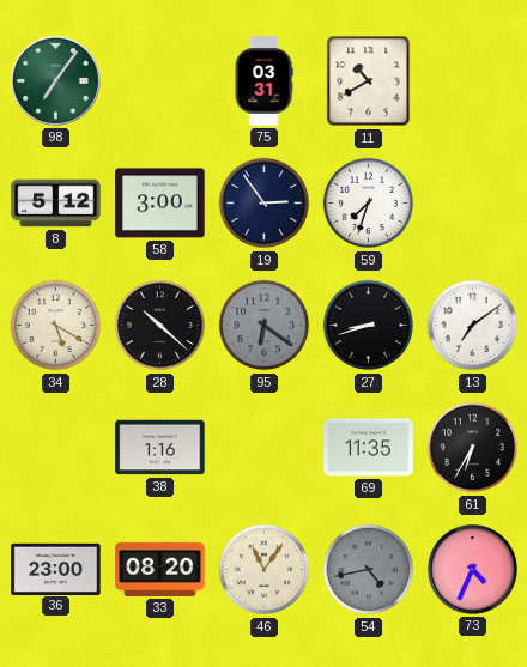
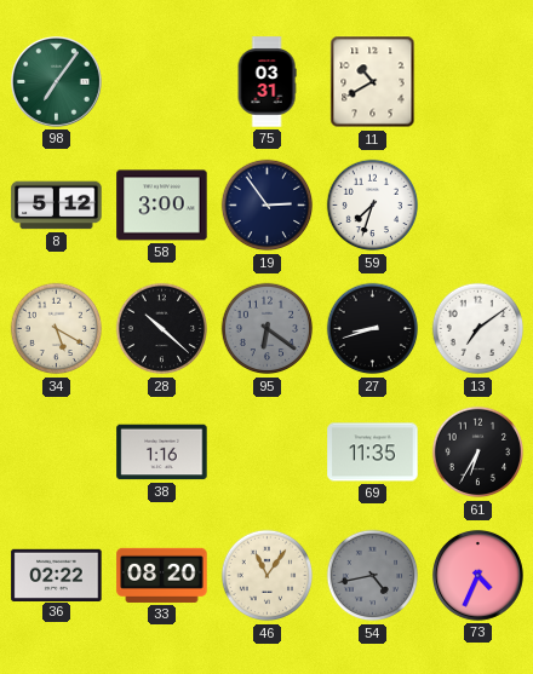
36: 23:00 -> 02:22
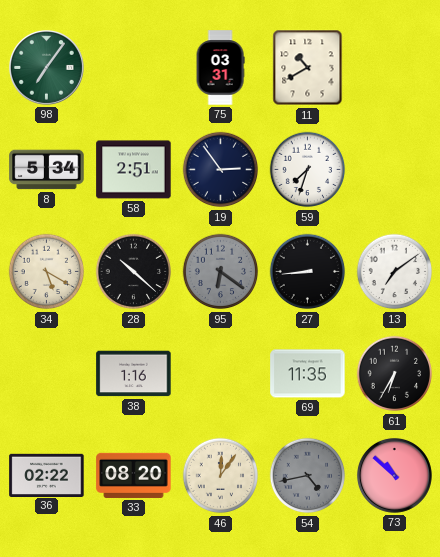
8: 5:12 -> 5:34
58: 3:00 -> 2:51
27: 8:42 -> 8:44
46: 11:06 -> 12:06
73: 4:34 -> 10:52
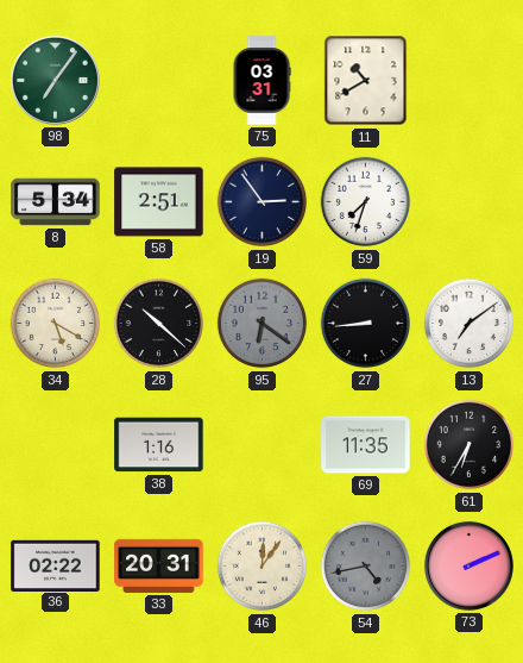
33: 08:20 -> 20:31
73: 10:52 -> 2:11
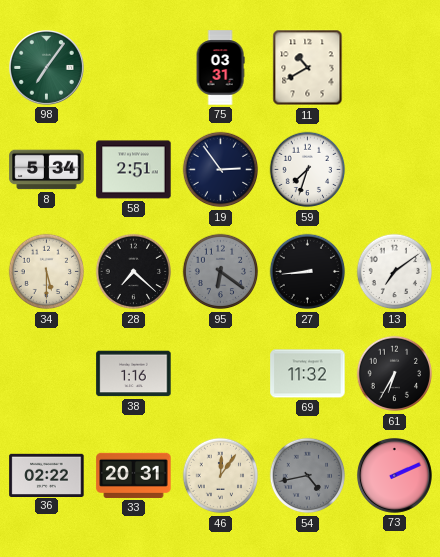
34: 5:20 -> 5:30
28: 10:22 -> 7:22
69: 11:35 -> 11:32
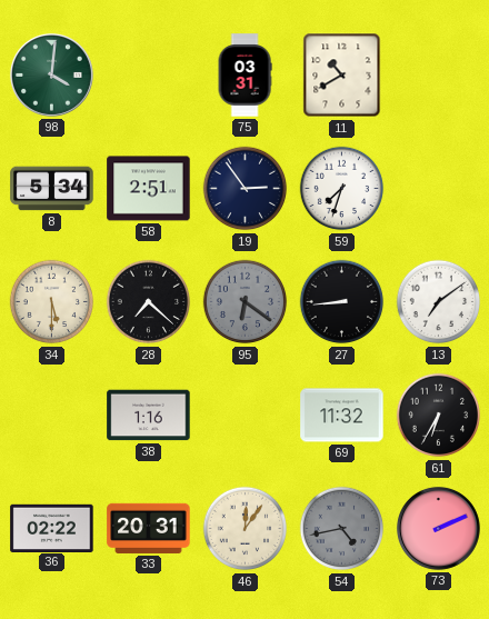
98: 7:06 -> 4:01
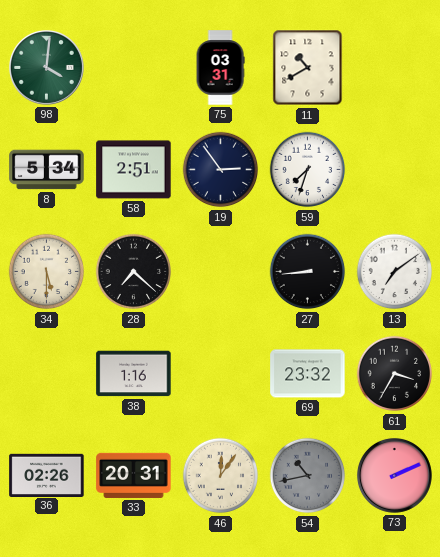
95: 6:21 -> none
69: 11:32 -> 23:32
61: 6:35 -> 3:35
36: 02:22 -> 02:26
54: 4:43 -> 10:43
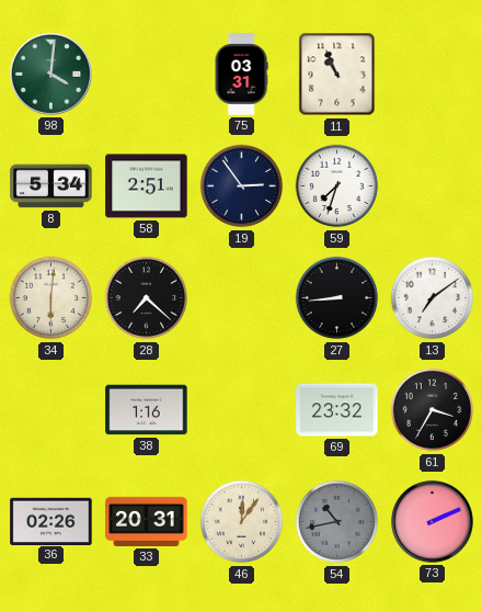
11: 10:40 -> 10:56
34: 5:30 -> 6:01
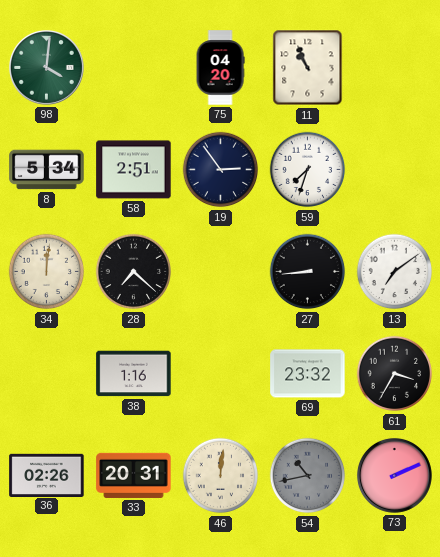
75: 03:31 -> 04:20
34: 6:01 -> 12:01
46: 12:06 -> 12:01
